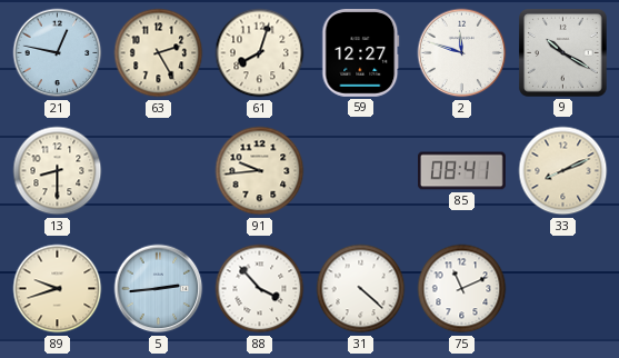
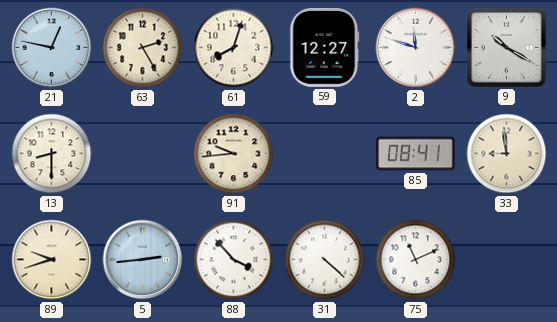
33: 8:11 -> 8:59
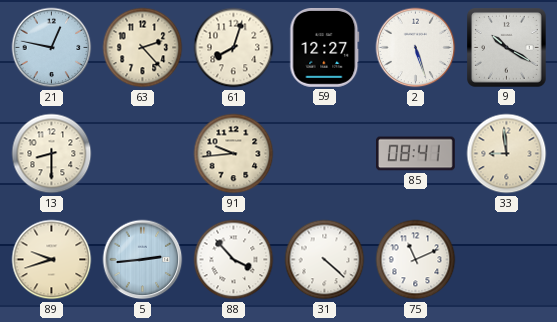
63: 2:25 -> 2:23
2: 11:48 -> 5:27
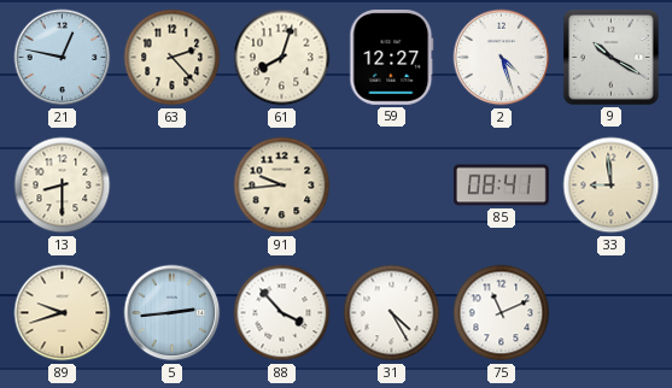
2: 5:27 -> 4:27
31: 4:22 -> 4:25
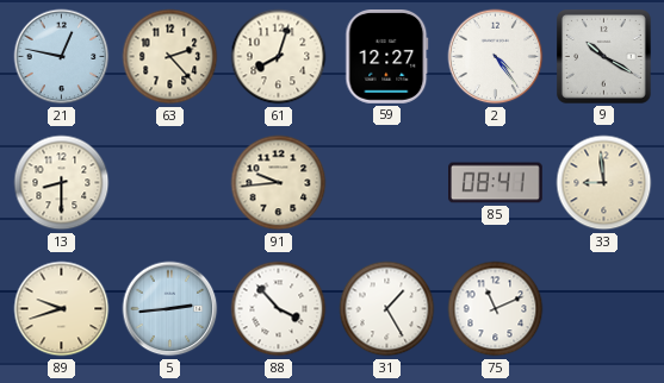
2: 4:27 -> 4:24
31: 4:25 -> 1:25
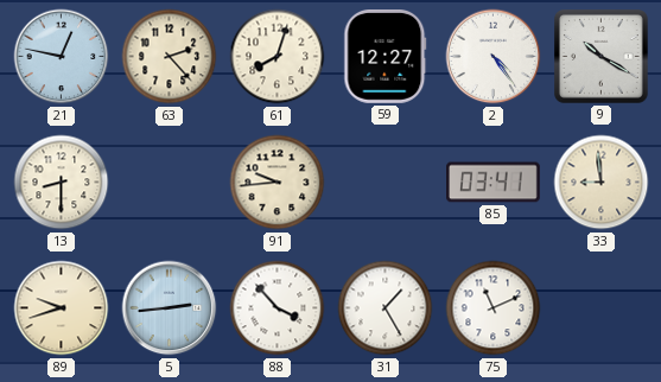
85: 08:41 -> 03:41
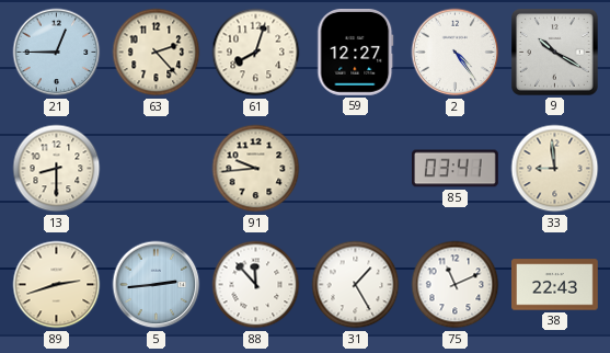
21: 12:47 -> 12:45
89: 9:42 -> 2:42
88: 3:53 -> 11:53
38: none -> 22:43
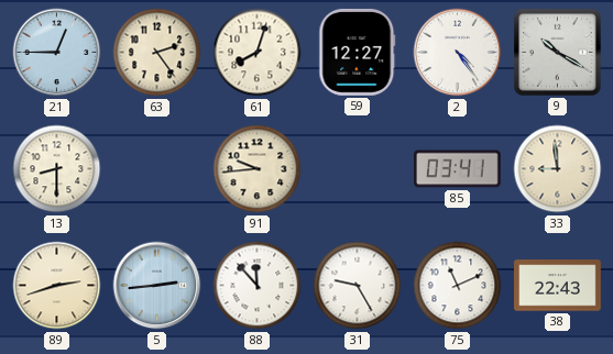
63: 2:23 -> 2:24
31: 1:25 -> 9:25
